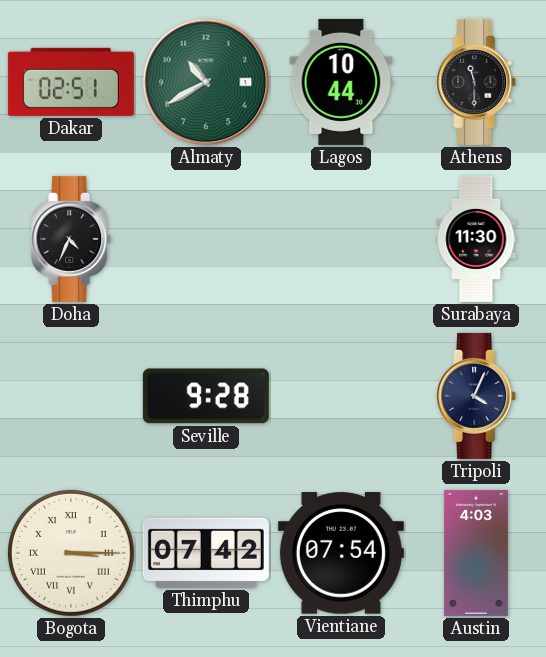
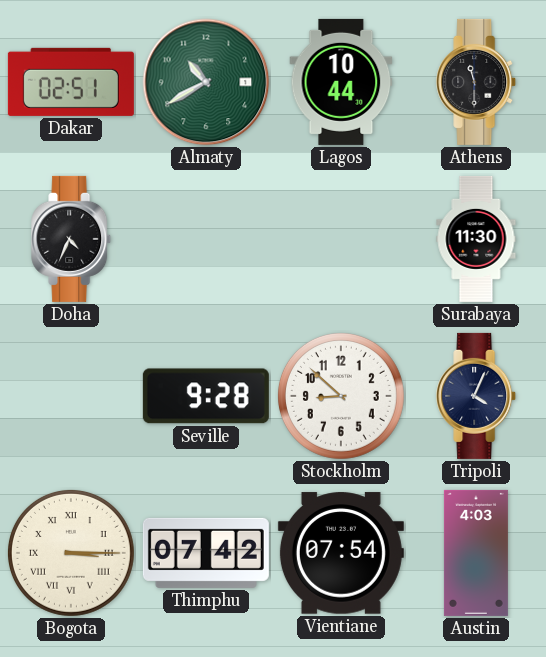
Stockholm: none -> 8:52
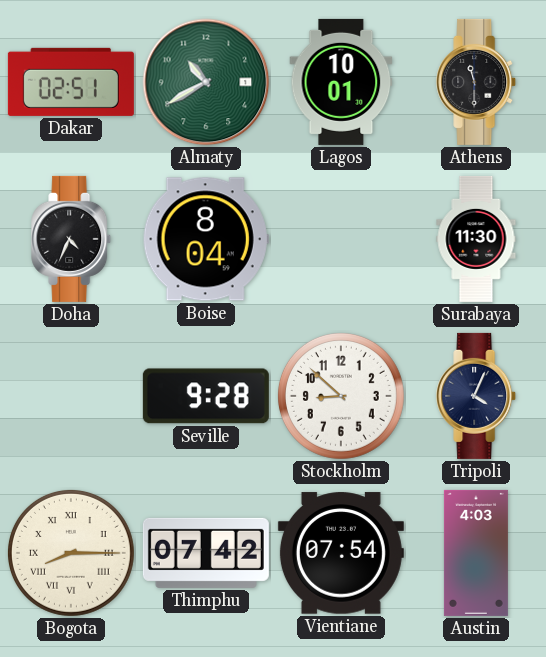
Lagos: 10:44 -> 10:01
Boise: none -> 8:04
Bogota: 3:15 -> 8:15
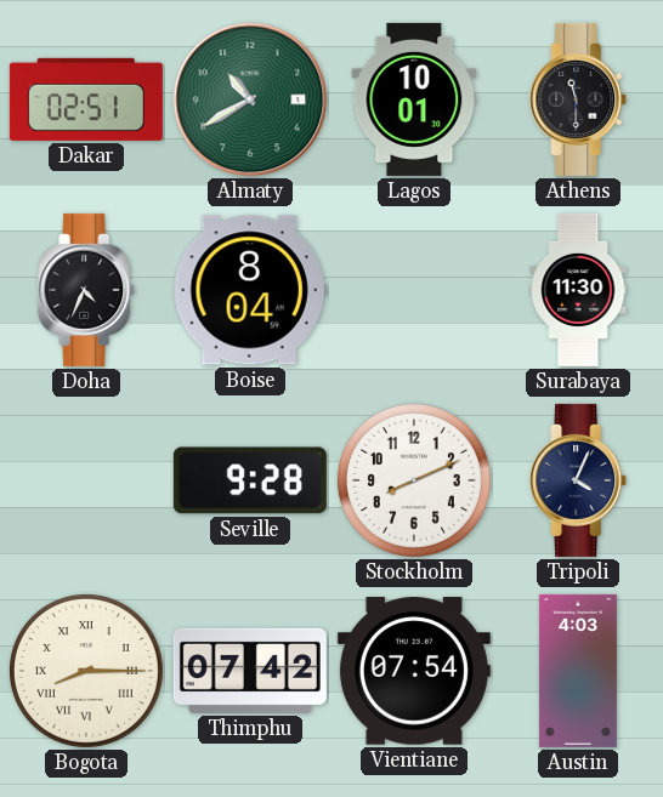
Stockholm: 8:52 -> 8:11
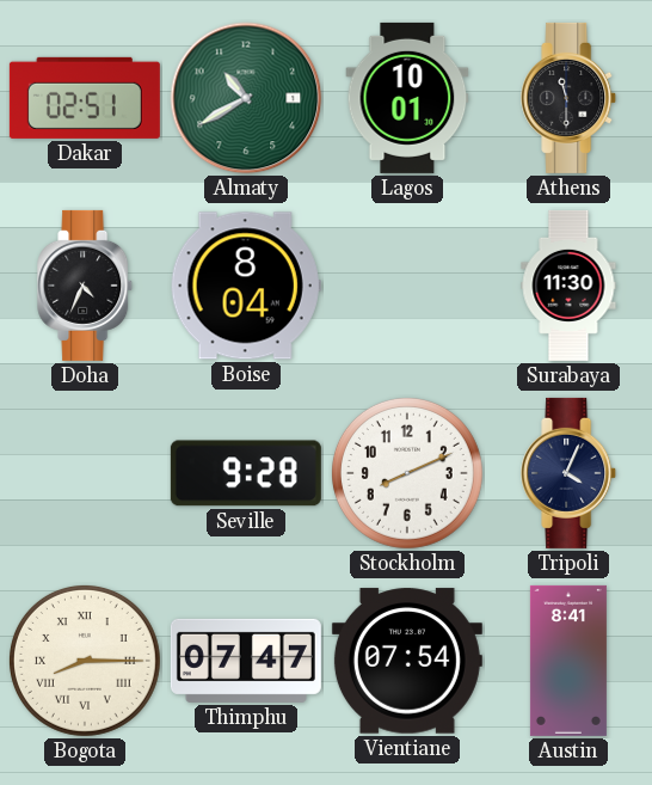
Thimphu: 07:42 -> 07:47
Austin: 4:03 -> 8:41
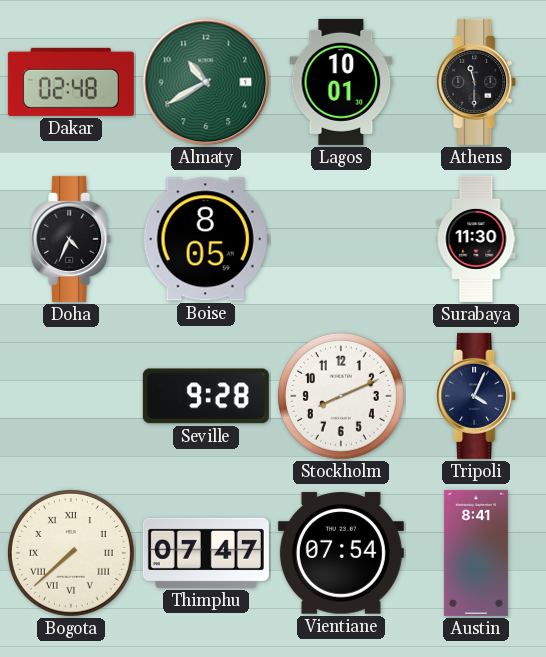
Dakar: 02:51 -> 02:48
Boise: 8:04 -> 8:05
Bogota: 8:15 -> 7:38
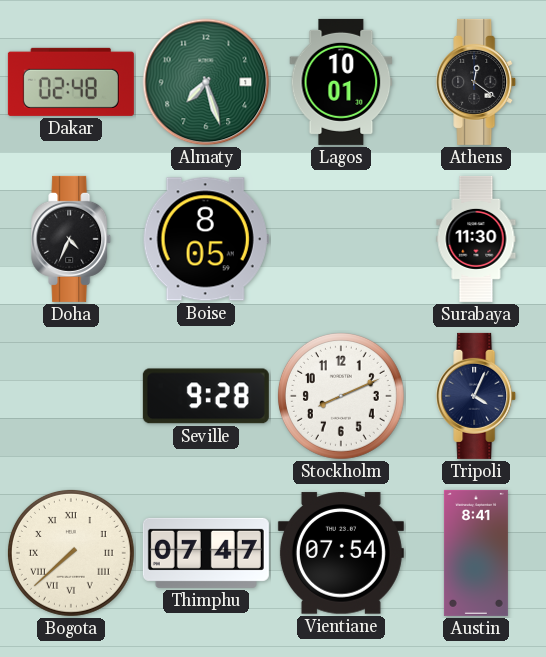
Almaty: 10:40 -> 7:27
Athens: 11:30 -> 12:21
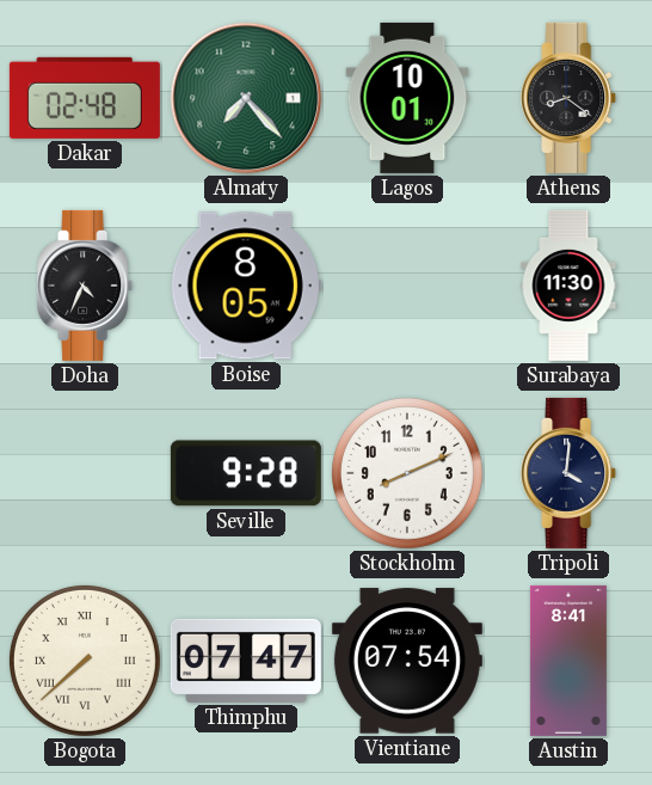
Almaty: 7:27 -> 7:23
Athens: 12:21 -> 8:21
Tripoli: 4:04 -> 4:01
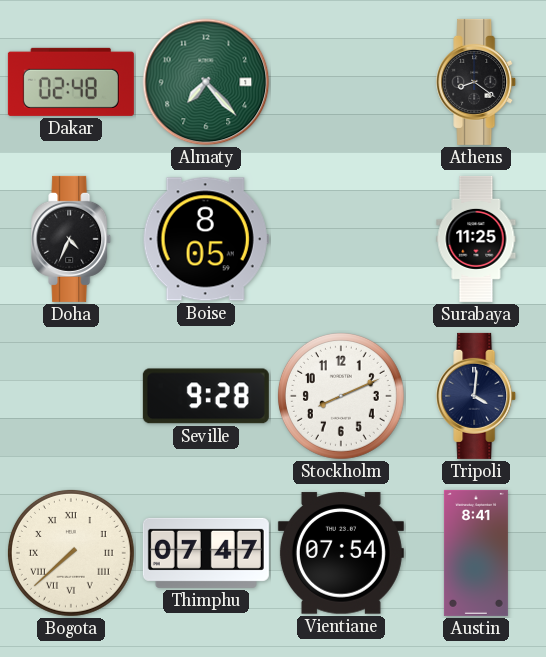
Lagos: 10:01 -> none
Surabaya: 11:30 -> 11:25
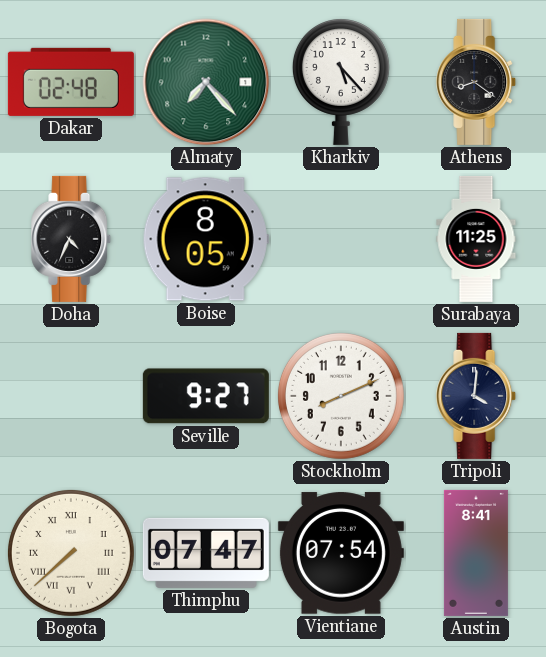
Kharkiv: none -> 5:23
Seville: 9:28 -> 9:27
